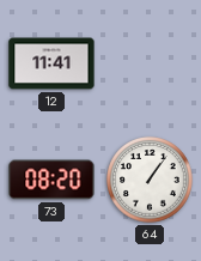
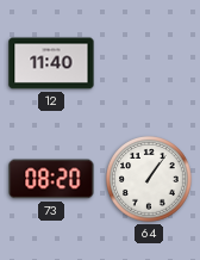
12: 11:41 -> 11:40
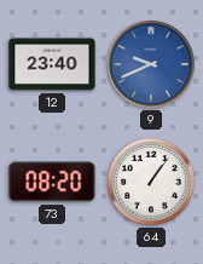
12: 11:40 -> 23:40
9: none -> 9:41
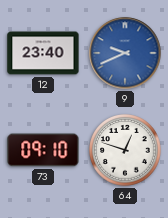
73: 08:20 -> 09:10
64: 1:06 -> 12:48
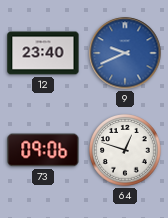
73: 09:10 -> 09:06
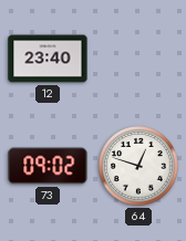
9: 9:41 -> none
73: 09:06 -> 09:02
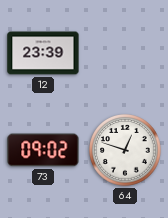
12: 23:40 -> 23:39
